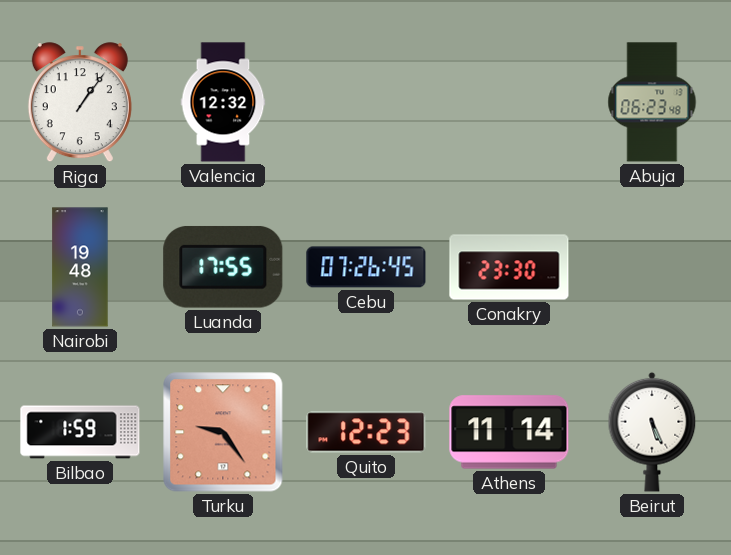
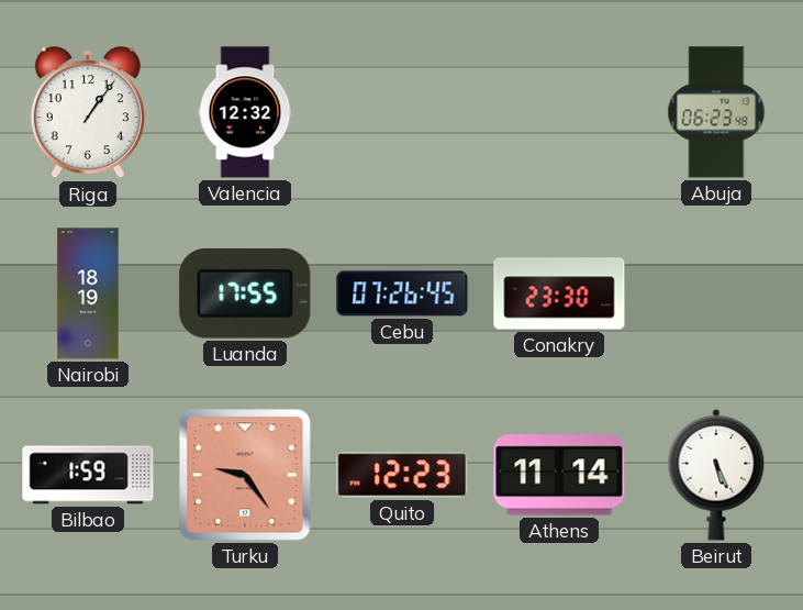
Nairobi: 19:48 -> 18:19
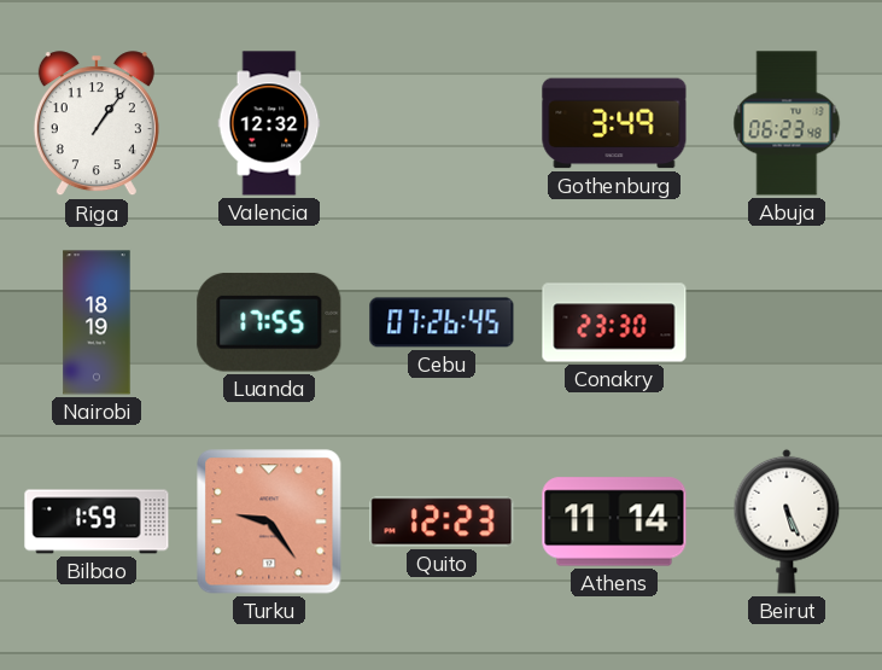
Gothenburg: none -> 3:49
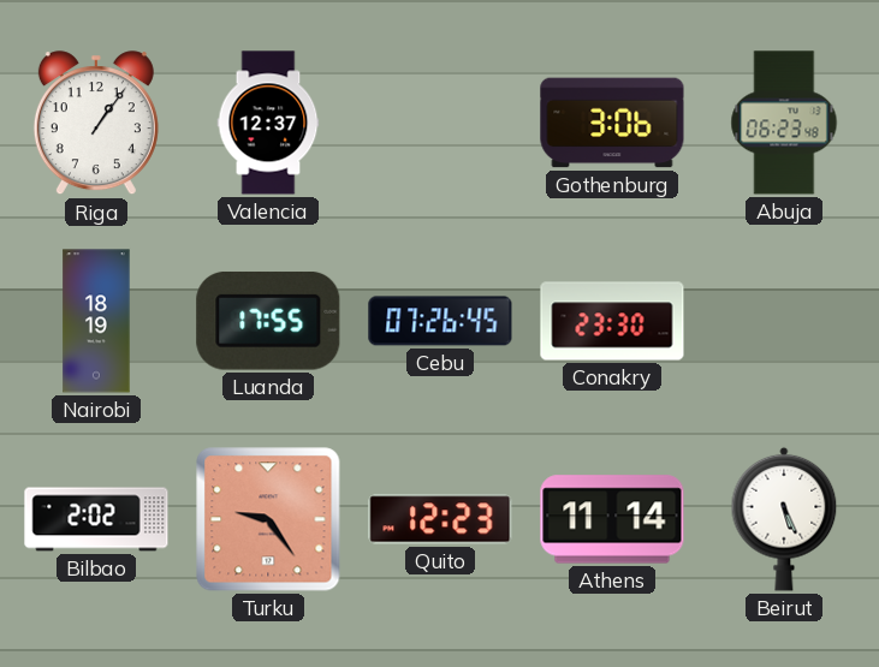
Valencia: 12:32 -> 12:37
Gothenburg: 3:49 -> 3:06
Bilbao: 1:59 -> 2:02
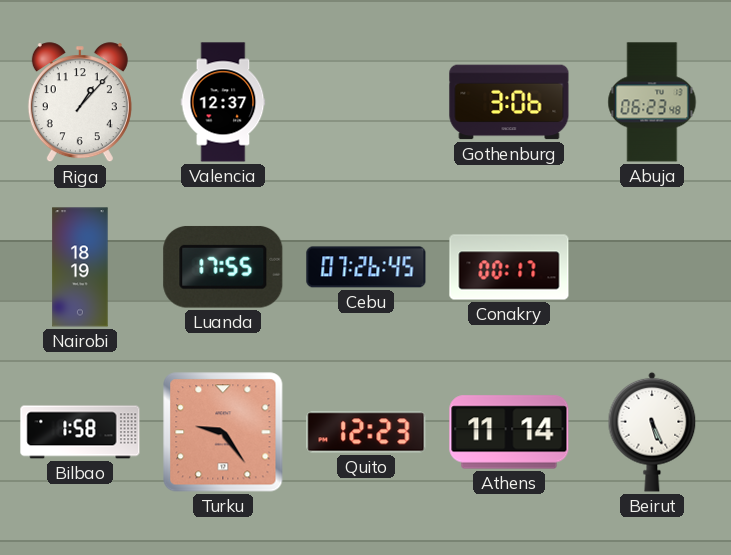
Riga: 1:06 -> 1:07
Conakry: 23:30 -> 00:17
Bilbao: 2:02 -> 1:58
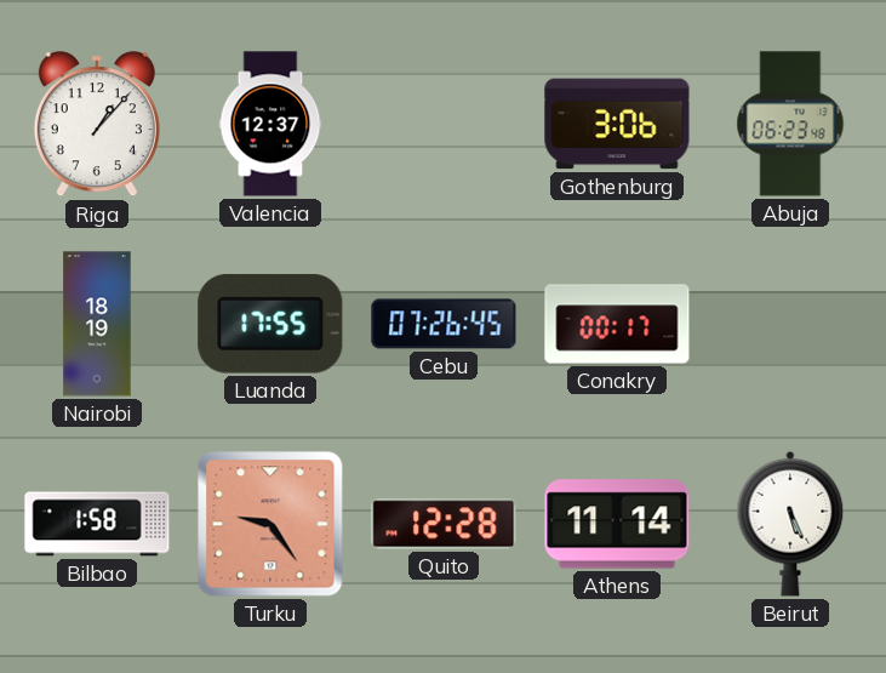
Quito: 12:23 -> 12:28
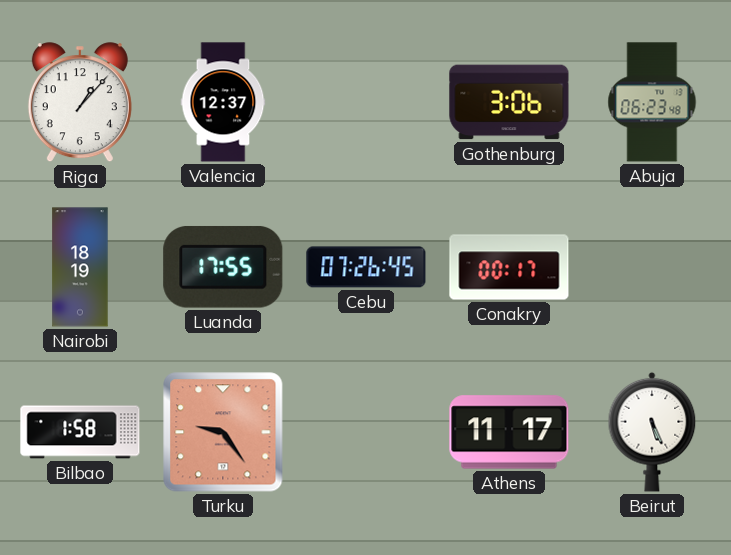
Quito: 12:28 -> none
Athens: 11:14 -> 11:17
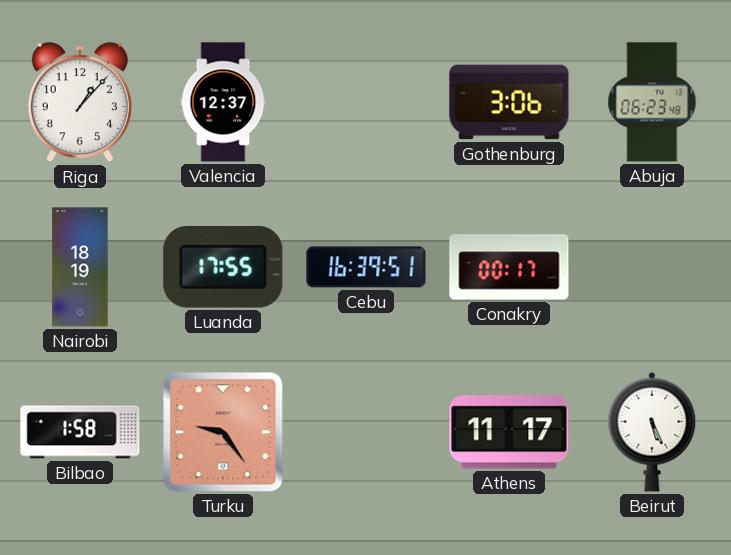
Cebu: 07:26 -> 16:39
